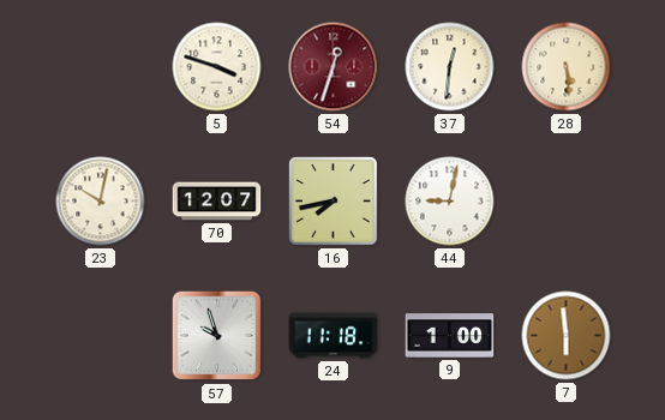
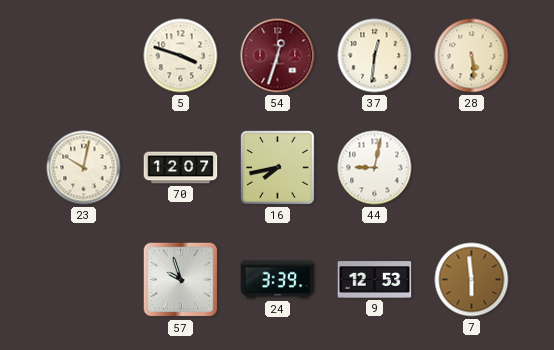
24: 11:18 -> 3:39
9: 1:00 -> 12:53
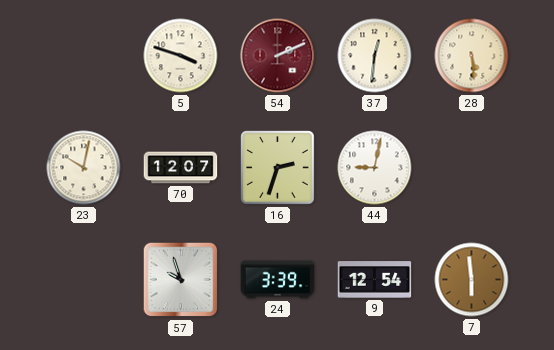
54: 12:33 -> 2:11
16: 7:43 -> 2:33
9: 12:53 -> 12:54
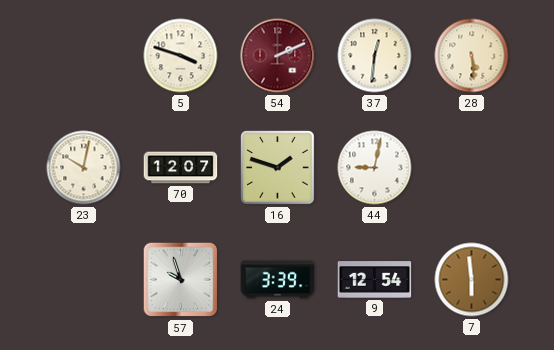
16: 2:33 -> 1:48
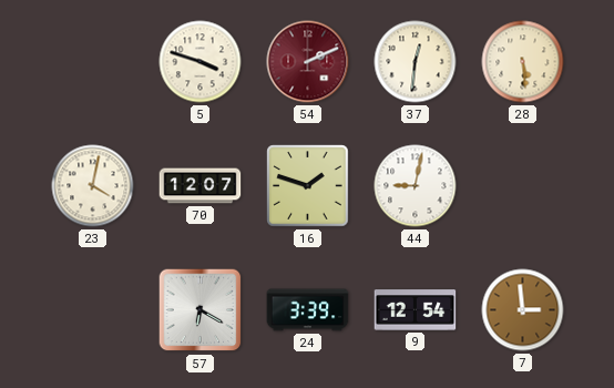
23: 10:02 -> 4:02
57: 9:57 -> 6:20
7: 5:59 -> 2:59
